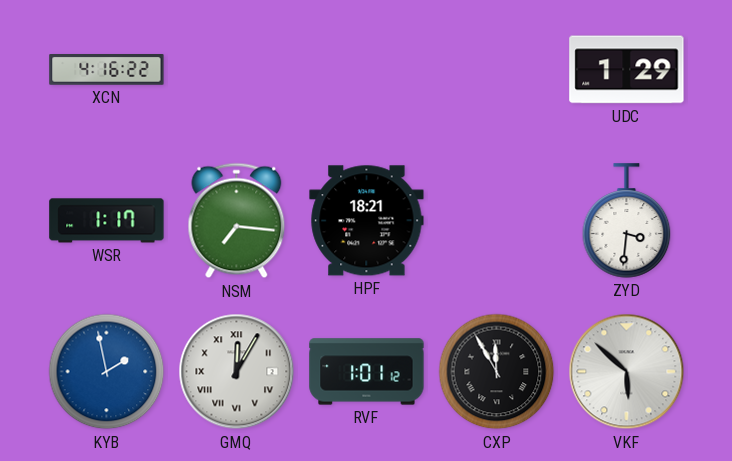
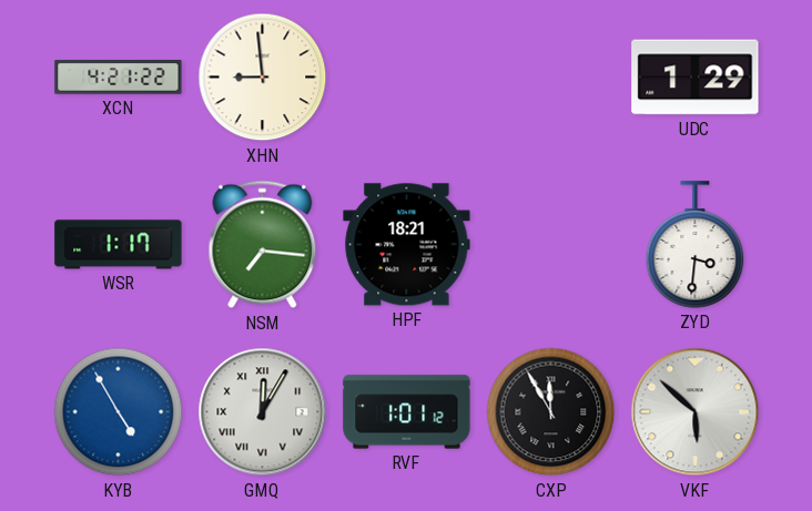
XCN: 4:16 -> 4:21
XHN: none -> 8:59
KYB: 1:58 -> 4:55
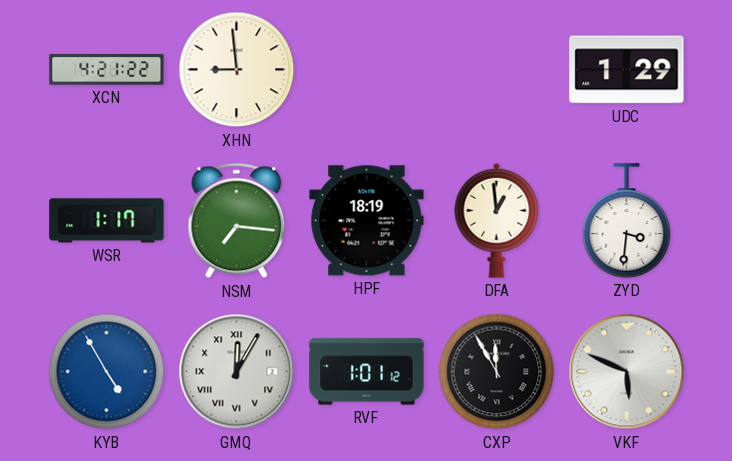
HPF: 18:21 -> 18:19
DFA: none -> 12:59
VKF: 5:52 -> 5:49
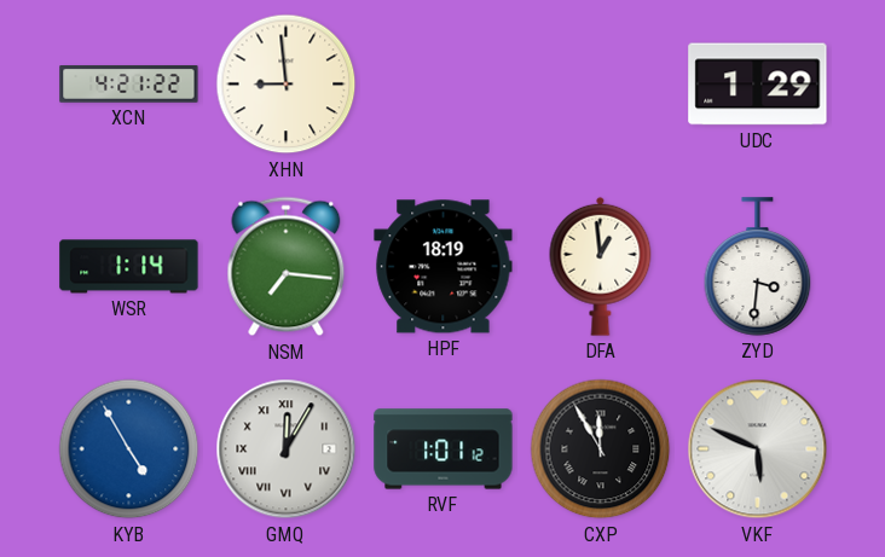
WSR: 1:17 -> 1:14
